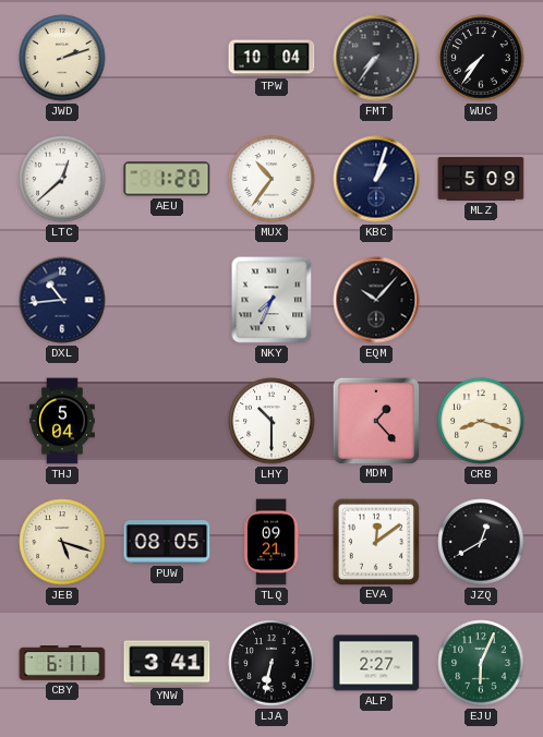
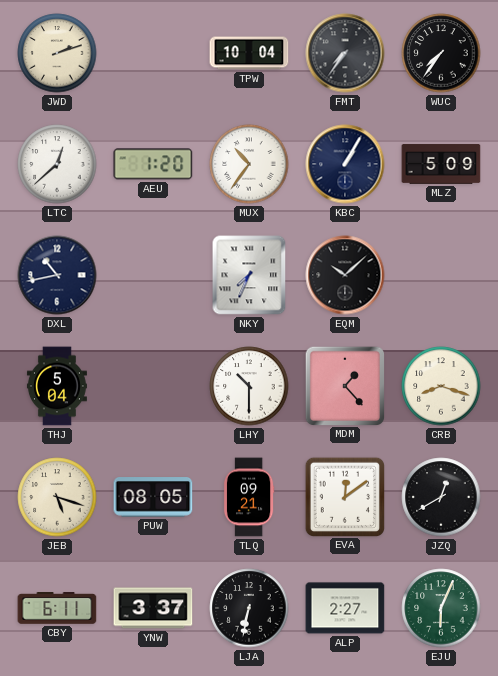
KBC: 1:03 -> 1:05
DXL: 10:44 -> 10:43
EQM: 10:07 -> 10:08
YNW: 3:41 -> 3:37
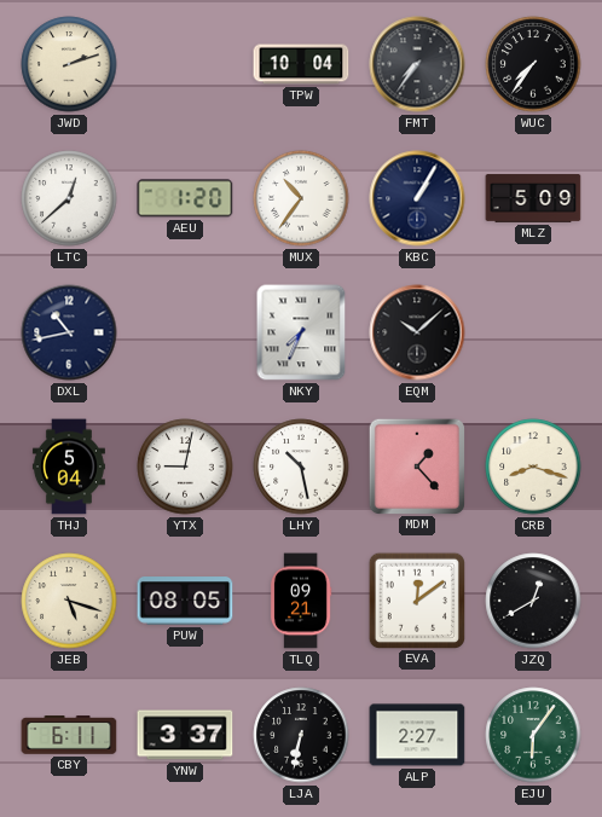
YTX: none -> 9:02
LHY: 10:30 -> 10:28
EJU: 6:04 -> 6:06
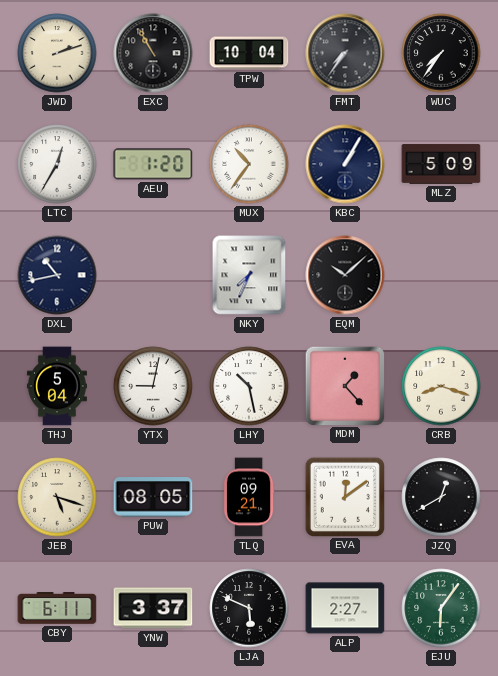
EXC: none -> 10:55
LTC: 12:38 -> 12:35
LJA: 6:32 -> 5:49
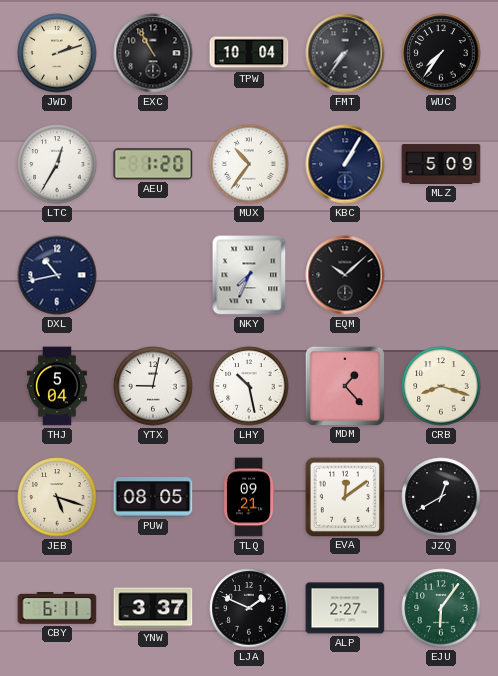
LJA: 5:49 -> 1:49
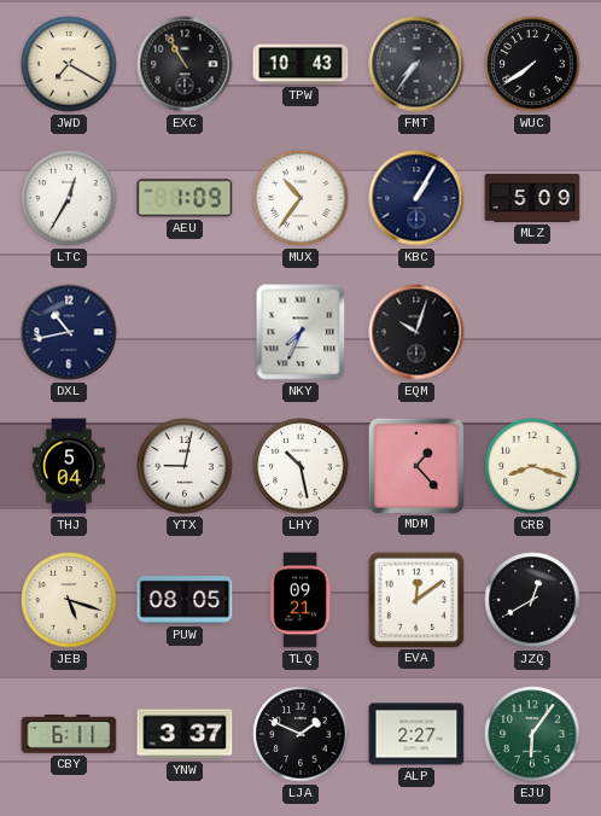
JWD: 2:12 -> 7:20
TPW: 10:04 -> 10:43
WUC: 7:36 -> 7:39
AEU: 1:20 -> 1:09
EQM: 10:08 -> 10:03
